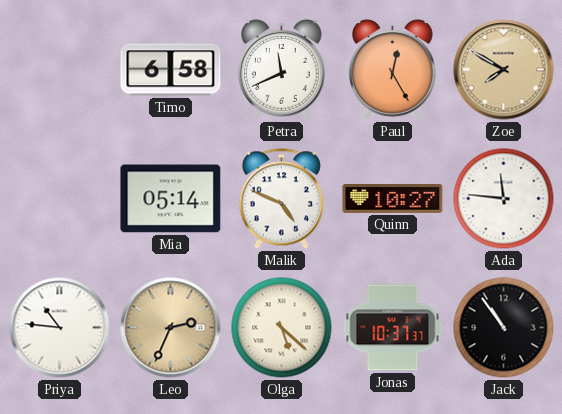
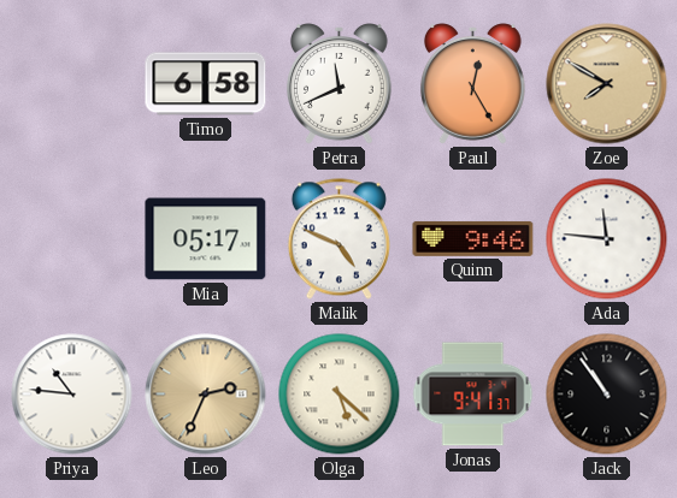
Mia: 05:14 -> 05:17
Quinn: 10:27 -> 9:46
Jonas: 10:37 -> 9:41
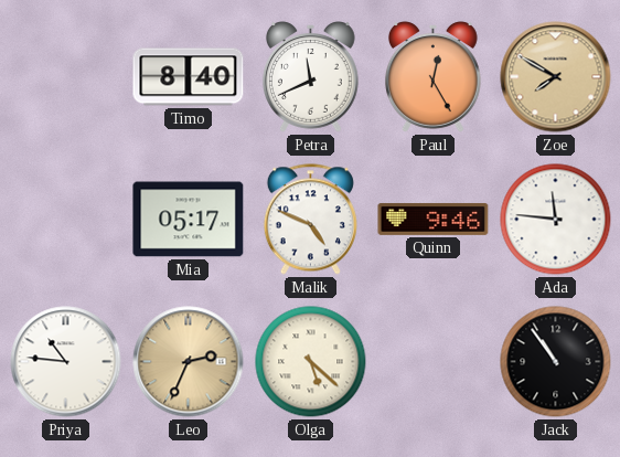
Timo: 6:58 -> 8:40
Jonas: 9:41 -> none
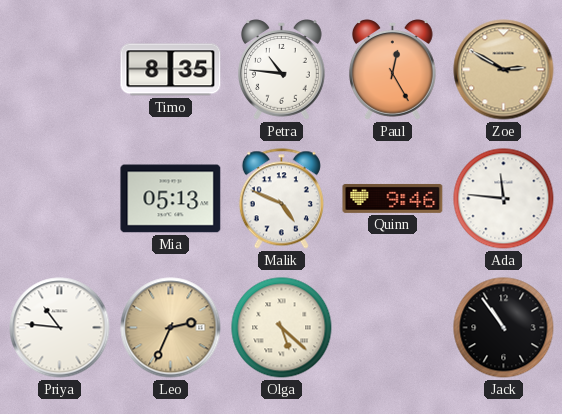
Timo: 8:40 -> 8:35
Petra: 11:41 -> 10:46
Zoe: 7:50 -> 2:50
Mia: 05:17 -> 05:13
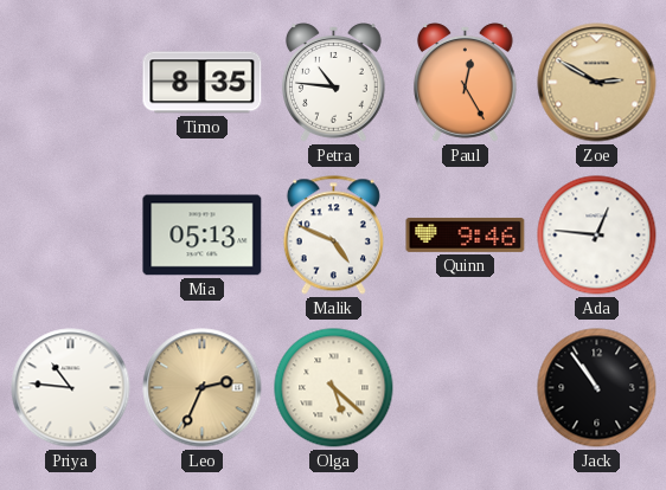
Ada: 11:46 -> 12:46
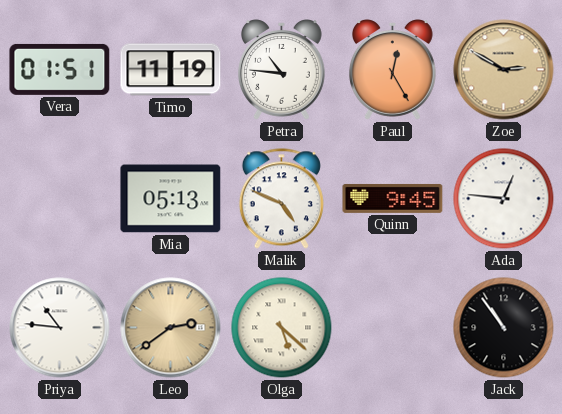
Vera: none -> 01:51
Timo: 8:35 -> 11:19
Quinn: 9:46 -> 9:45
Leo: 2:34 -> 2:39
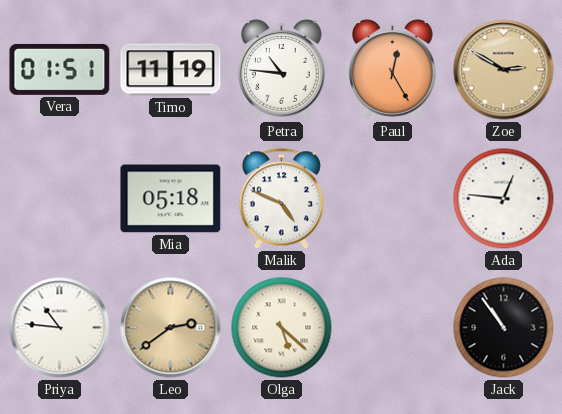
Mia: 05:13 -> 05:18
Quinn: 9:45 -> none
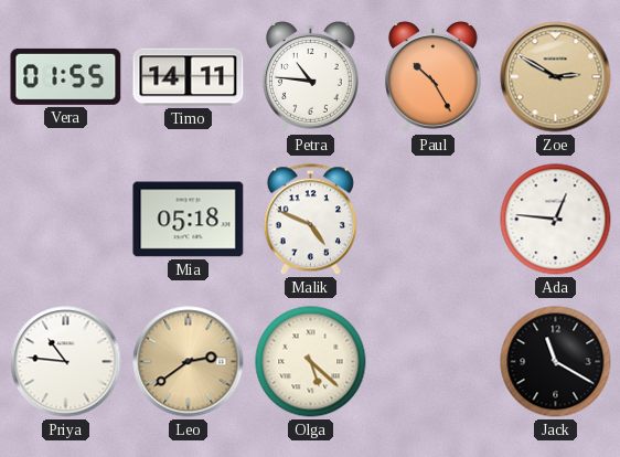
Vera: 01:51 -> 01:55
Timo: 11:19 -> 14:11
Paul: 12:25 -> 10:25
Jack: 10:54 -> 11:20
